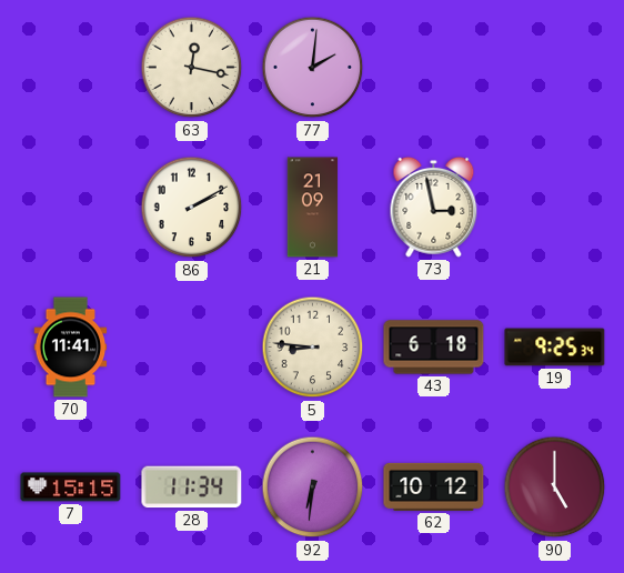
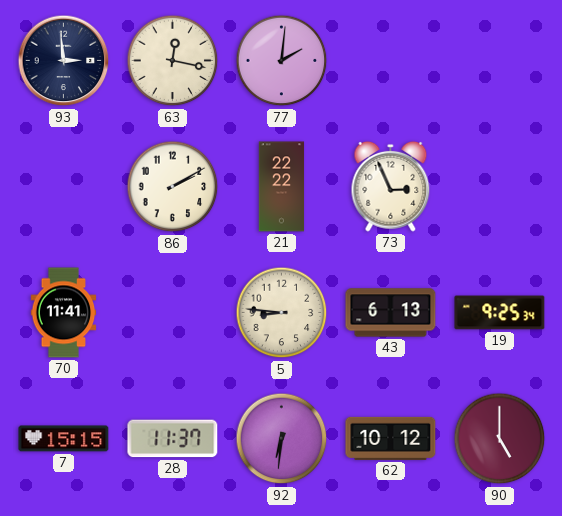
93: none -> 2:59
21: 21:09 -> 22:22
73: 2:58 -> 2:56
43: 6:18 -> 6:13
28: 11:34 -> 11:37
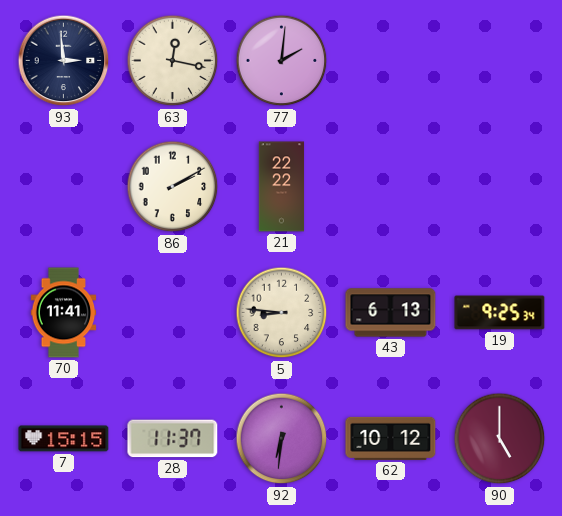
73: 2:56 -> none
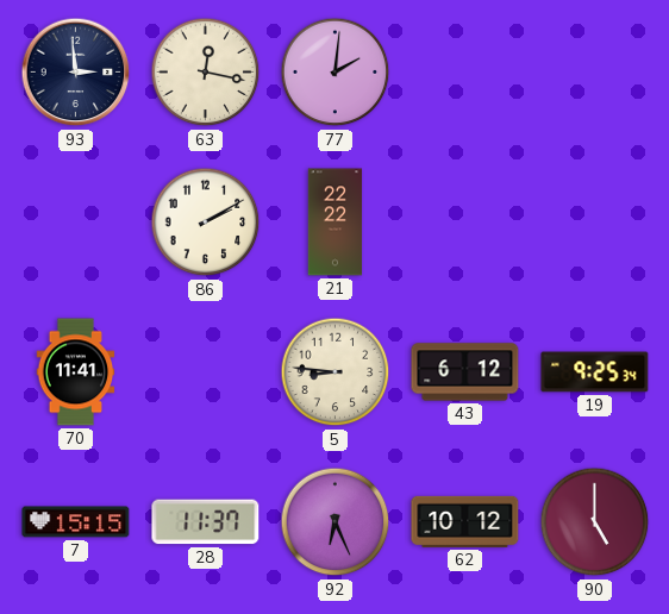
43: 6:13 -> 6:12
92: 6:31 -> 6:26
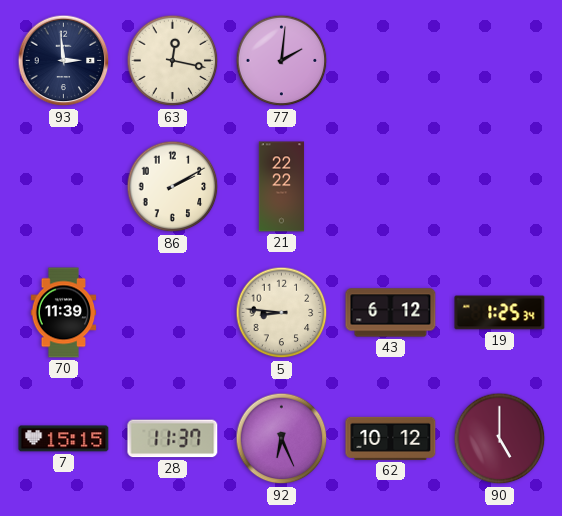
70: 11:41 -> 11:39
19: 9:25 -> 1:25
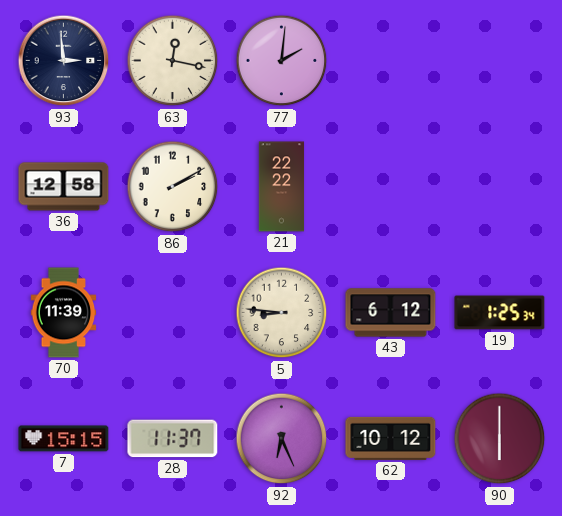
36: none -> 12:58
90: 5:00 -> 6:00
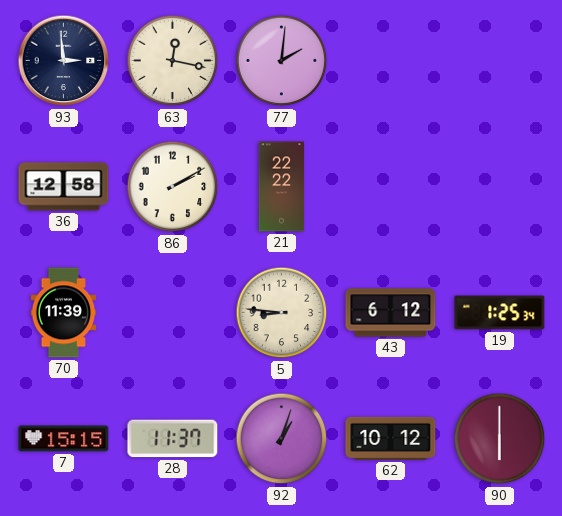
92: 6:26 -> 1:03
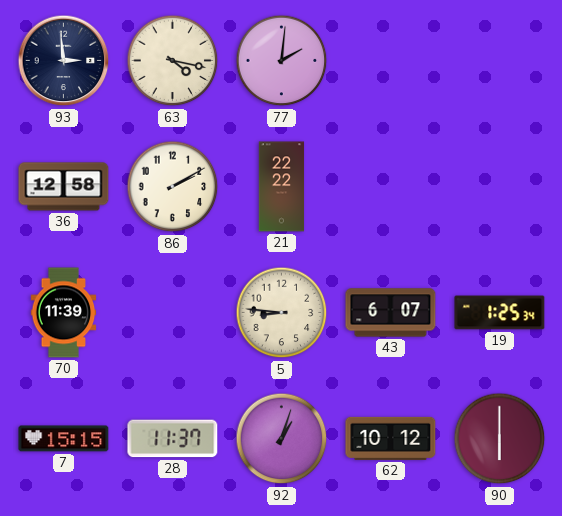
63: 12:17 -> 4:17
43: 6:12 -> 6:07
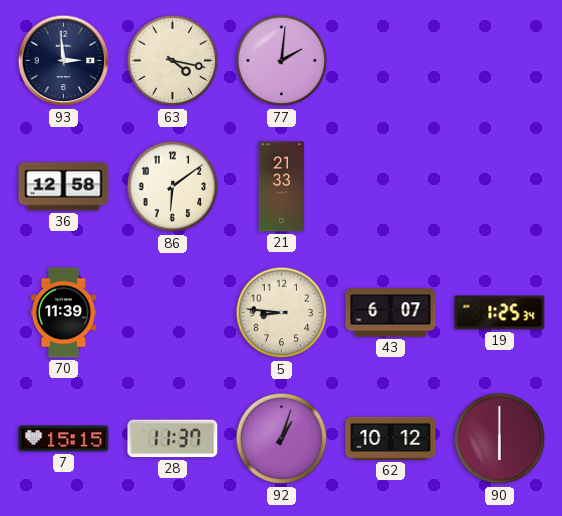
86: 2:10 -> 6:09
21: 22:22 -> 21:33
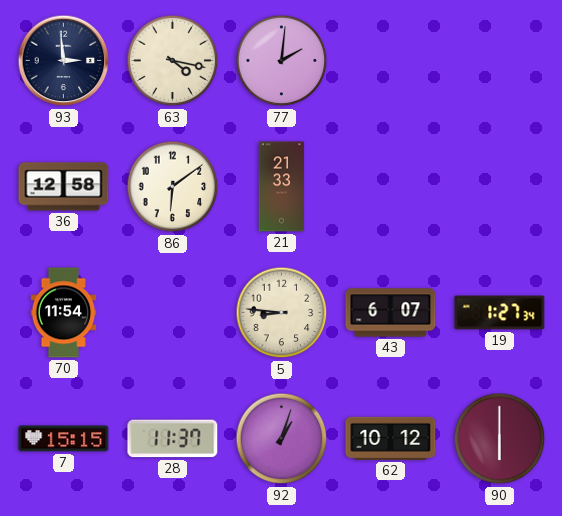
70: 11:39 -> 11:54
19: 1:25 -> 1:27
